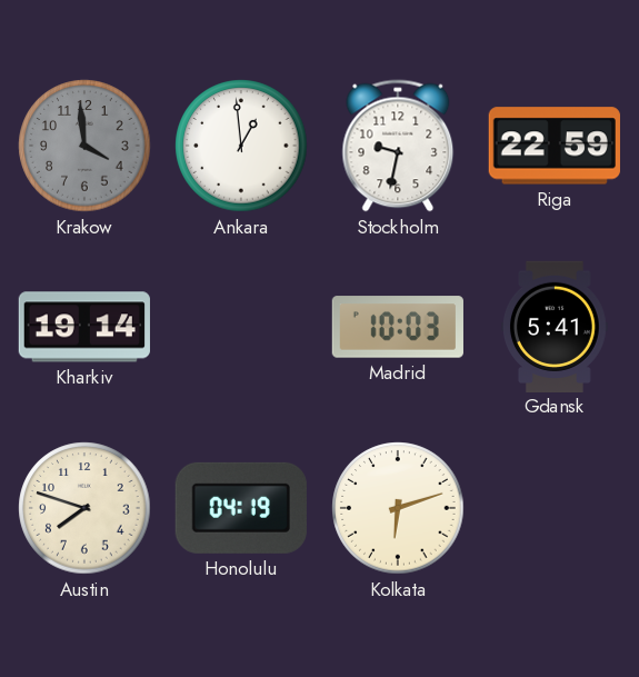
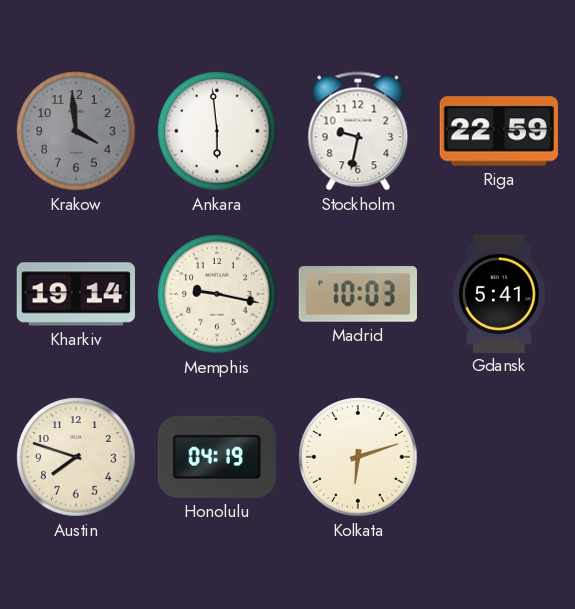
Ankara: 12:59 -> 5:59
Memphis: none -> 9:17
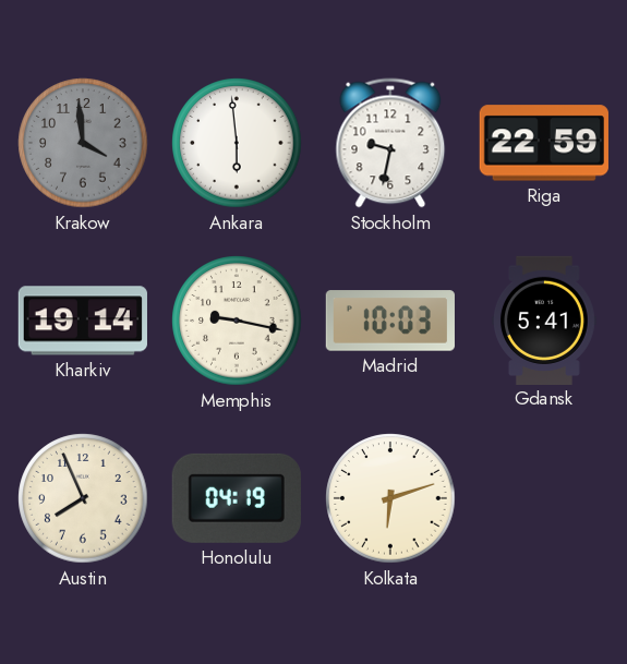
Austin: 7:48 -> 7:56
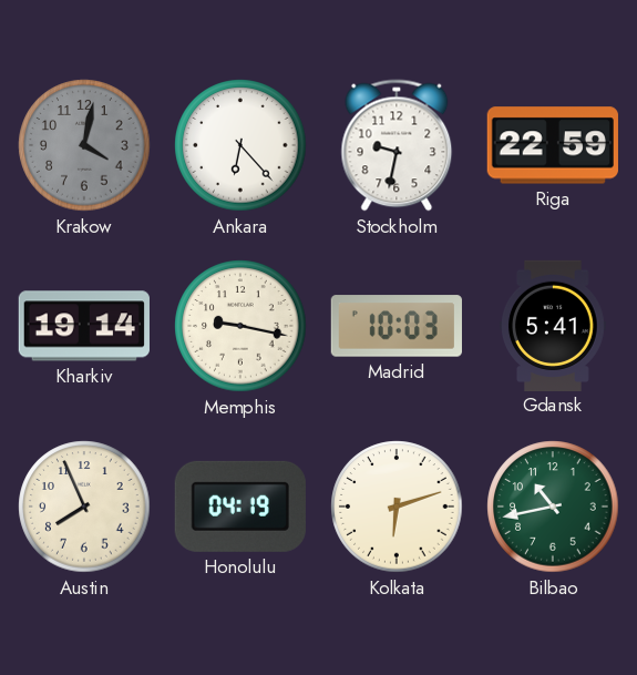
Krakow: 3:59 -> 4:02
Ankara: 5:59 -> 6:23
Bilbao: none -> 10:43
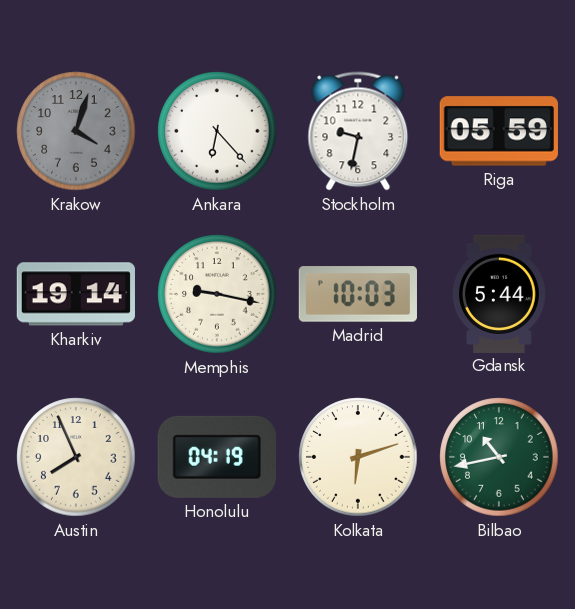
Krakow: 4:02 -> 4:03
Riga: 22:59 -> 05:59
Gdansk: 5:41 -> 5:44
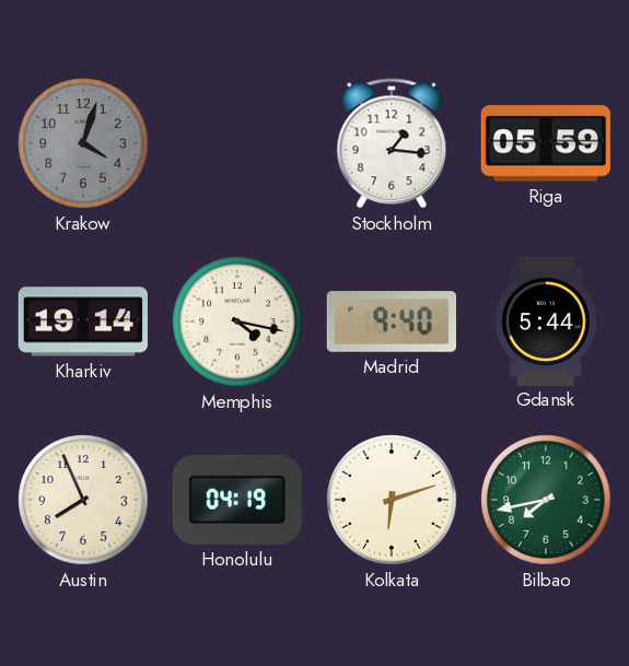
Ankara: 6:23 -> none
Stockholm: 9:32 -> 1:16
Memphis: 9:17 -> 4:17
Madrid: 10:03 -> 9:40
Bilbao: 10:43 -> 7:43
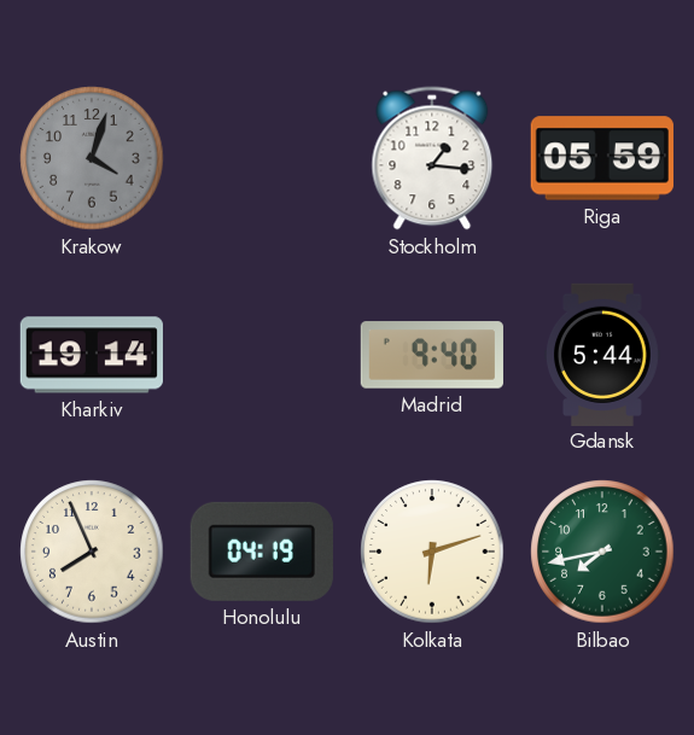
Memphis: 4:17 -> none
